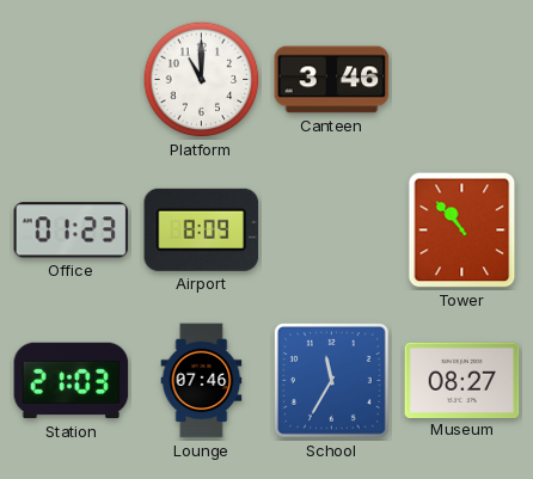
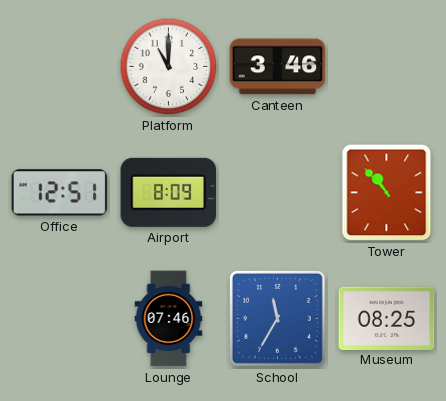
Office: 01:23 -> 12:51
Station: 21:03 -> none
Museum: 08:27 -> 08:25
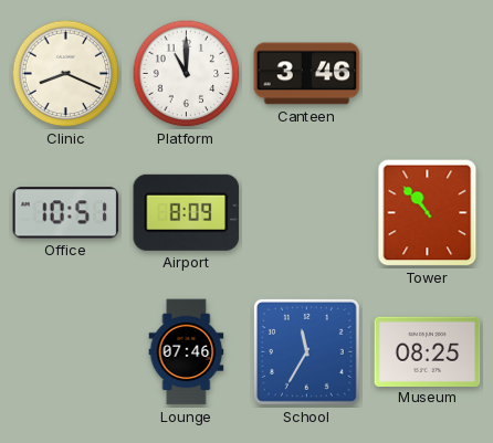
Clinic: none -> 8:19
Office: 12:51 -> 10:51
